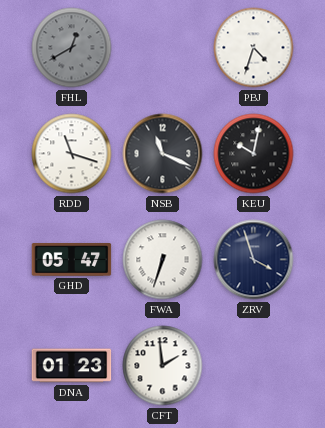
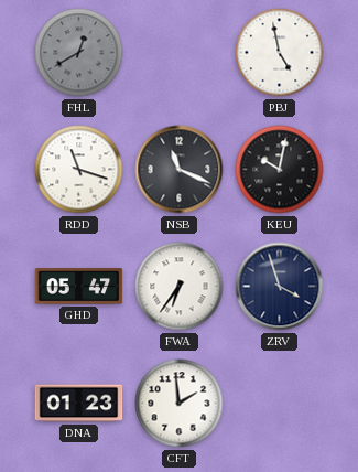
PBJ: 4:33 -> 4:58
FWA: 6:33 -> 6:36
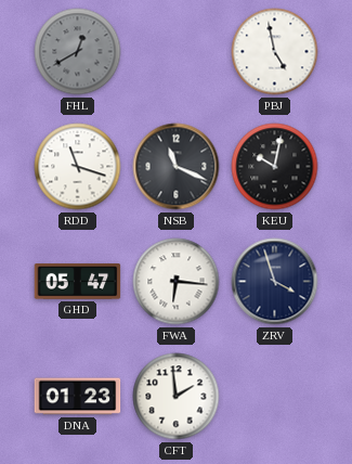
FWA: 6:36 -> 6:16
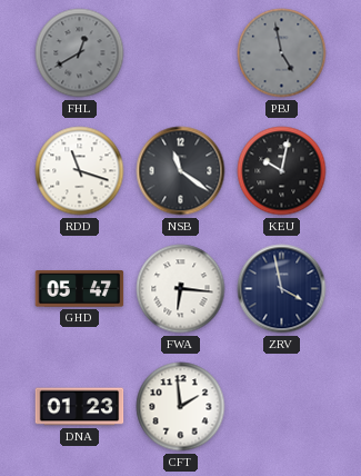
PBJ dial: white -> grey
NSB: 11:19 -> 11:21
ZRV: 3:57 -> 3:58
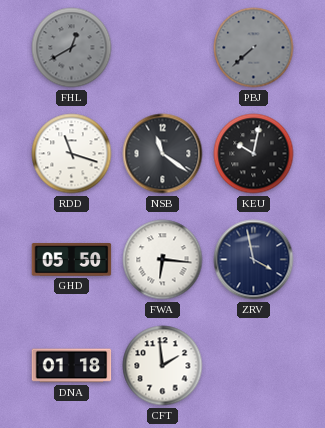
PBJ: 4:58 -> 7:38
GHD: 05:47 -> 05:50
DNA: 01:23 -> 01:18
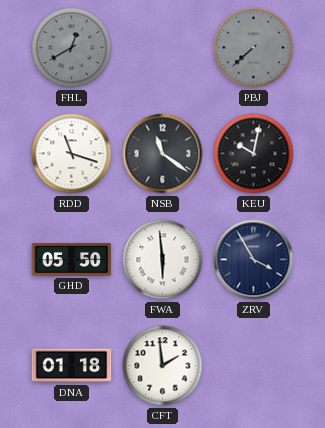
FWA: 6:16 -> 5:59
ZRV: 3:58 -> 3:55
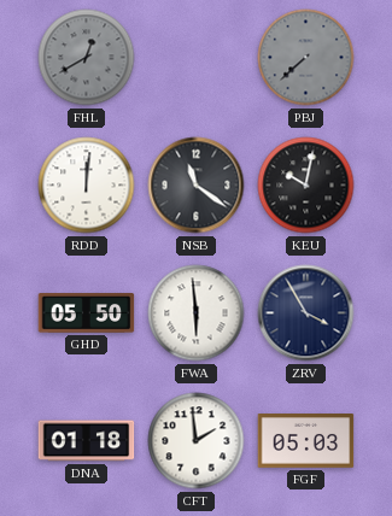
RDD: 11:18 -> 12:01
FGF: none -> 05:03
